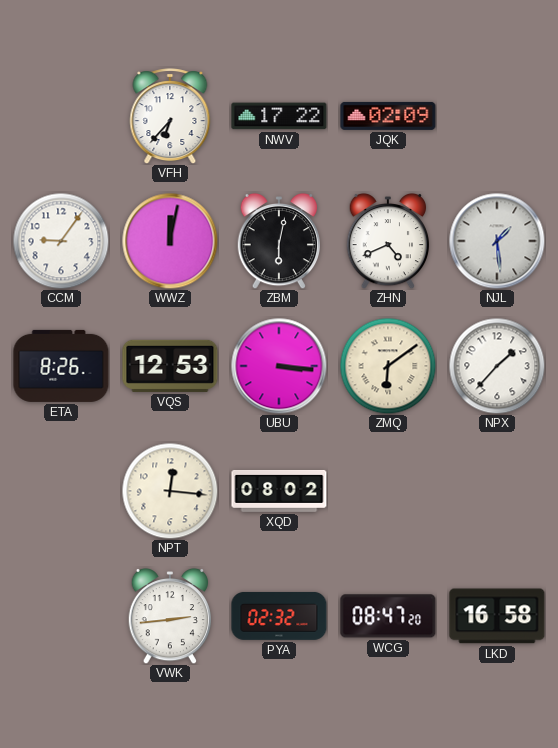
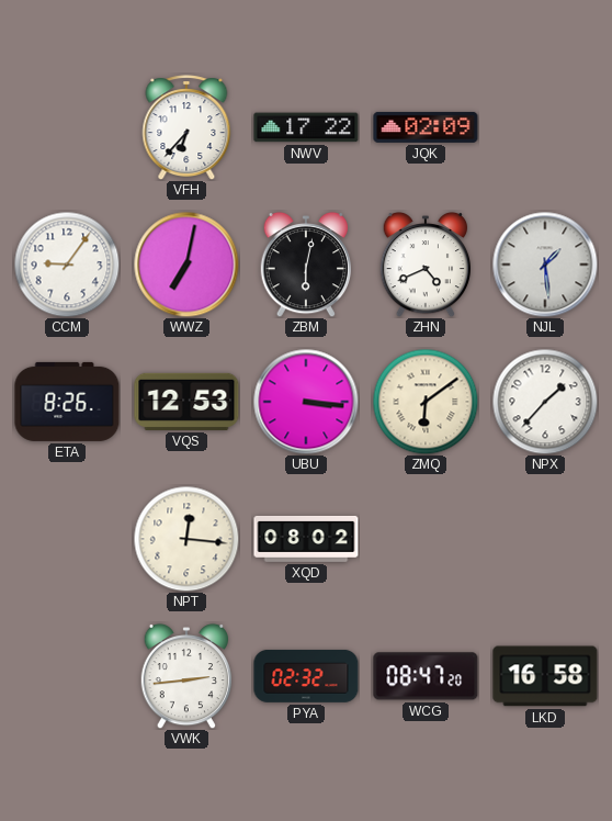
WWZ: 12:02 -> 7:02
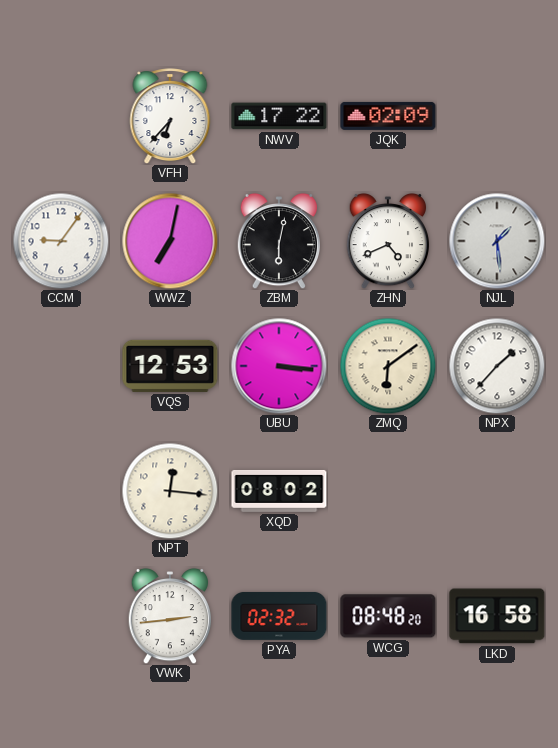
ETA: 8:26 -> none
WCG: 08:47 -> 08:48
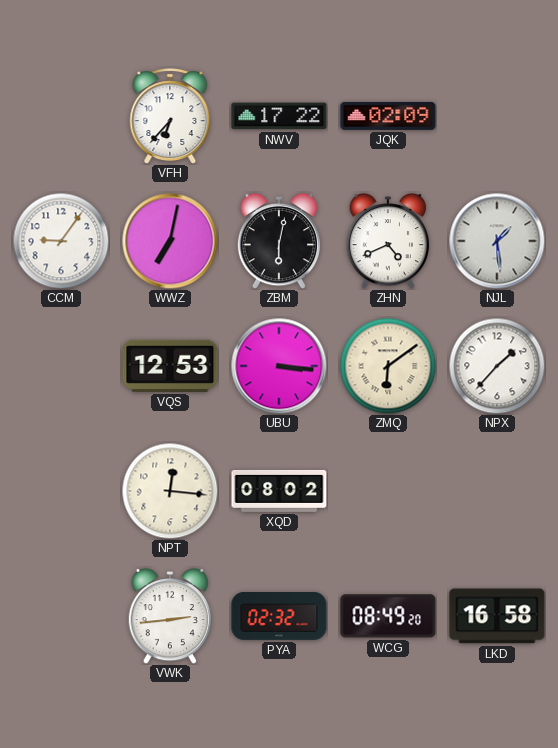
WCG: 08:48 -> 08:49
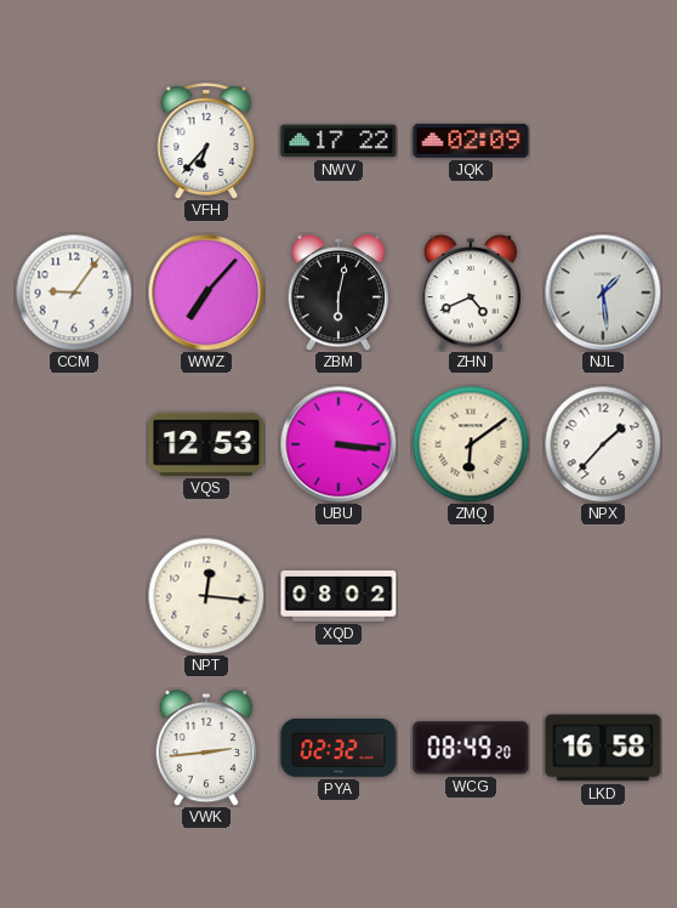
WWZ: 7:02 -> 7:07
